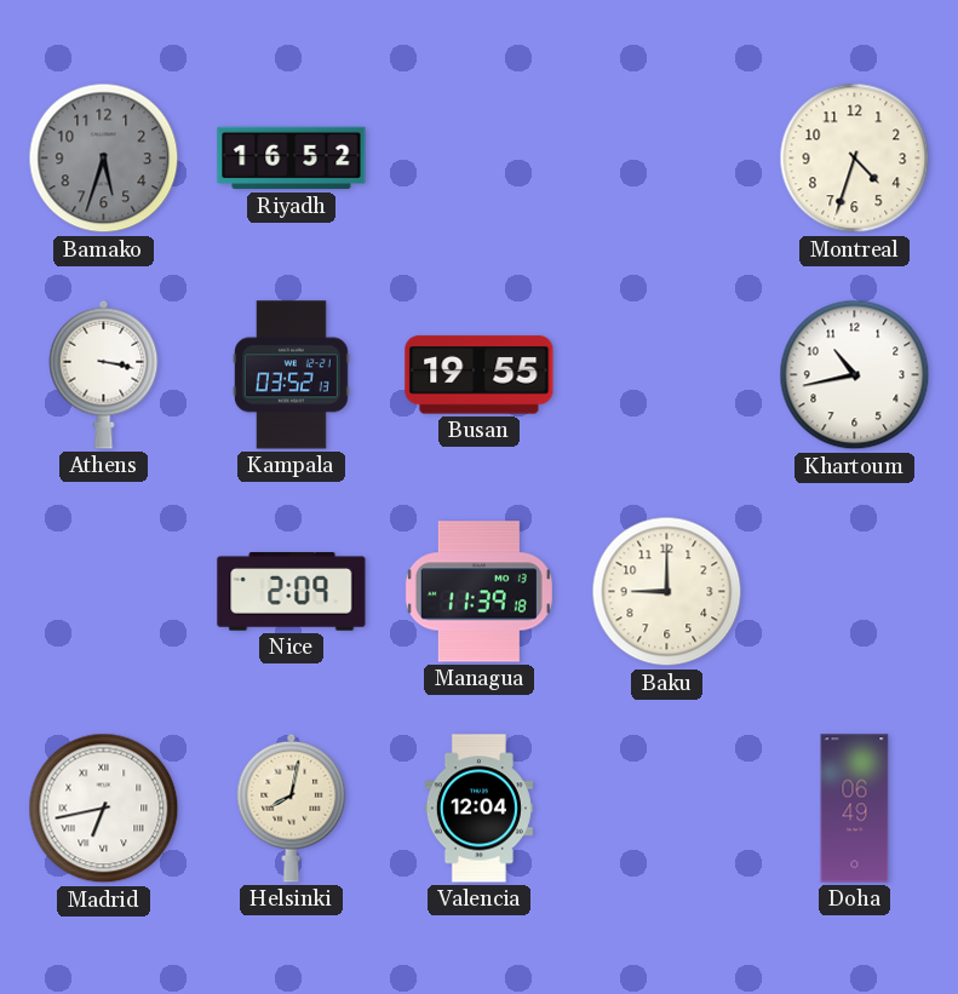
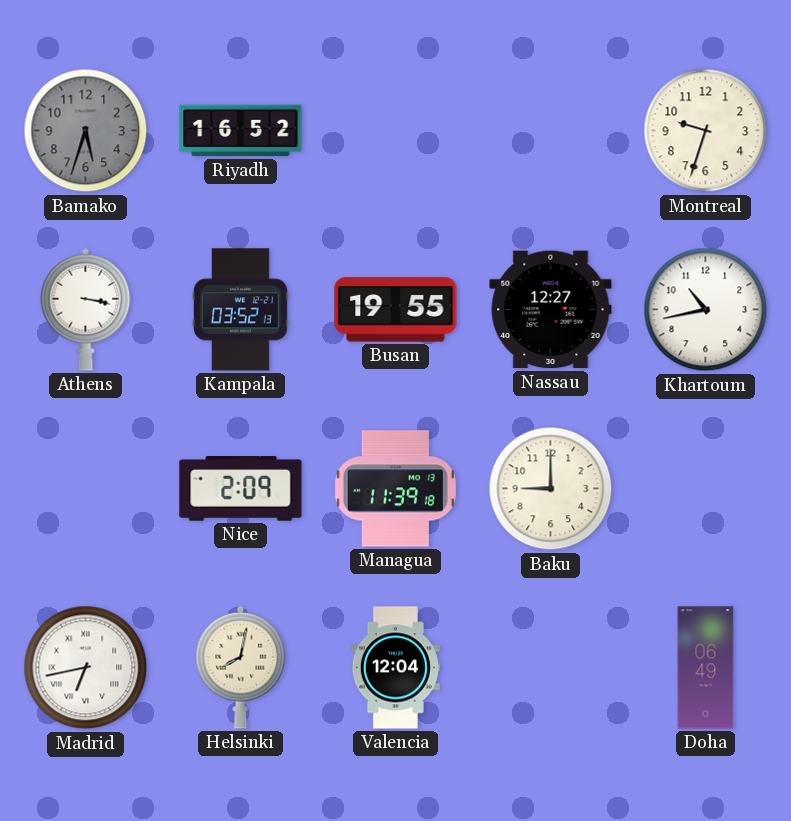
Montreal: 4:33 -> 9:33
Nassau: none -> 12:27
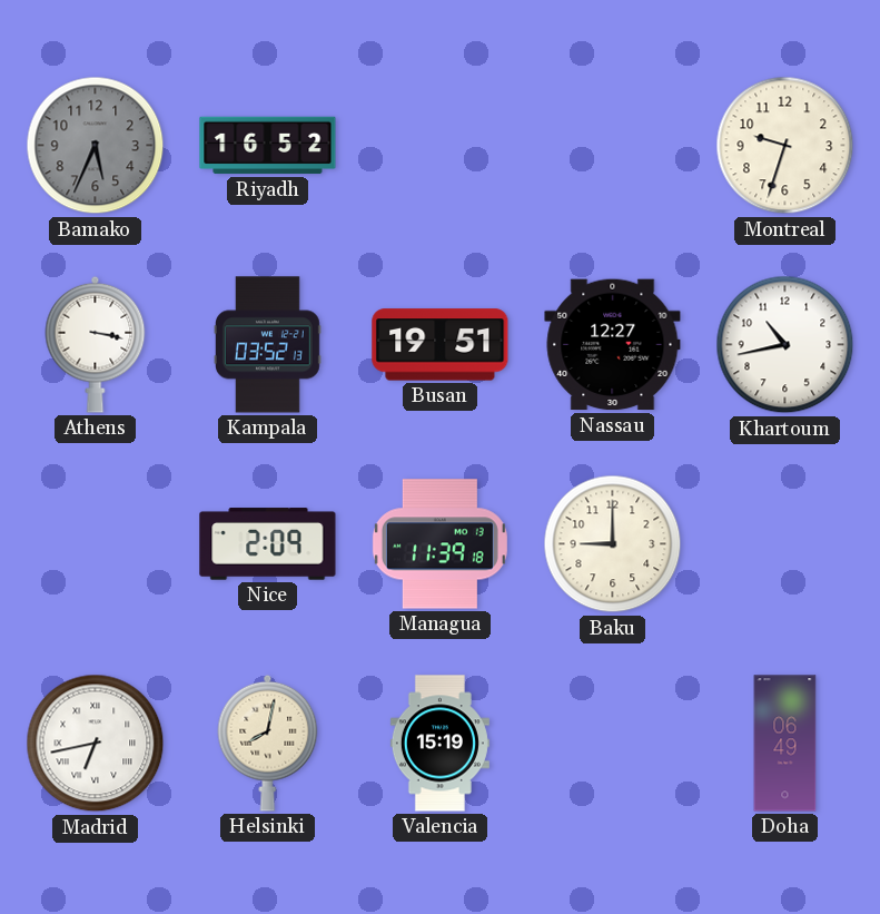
Bamako: 5:33 -> 5:34
Busan: 19:55 -> 19:51
Valencia: 12:04 -> 15:19
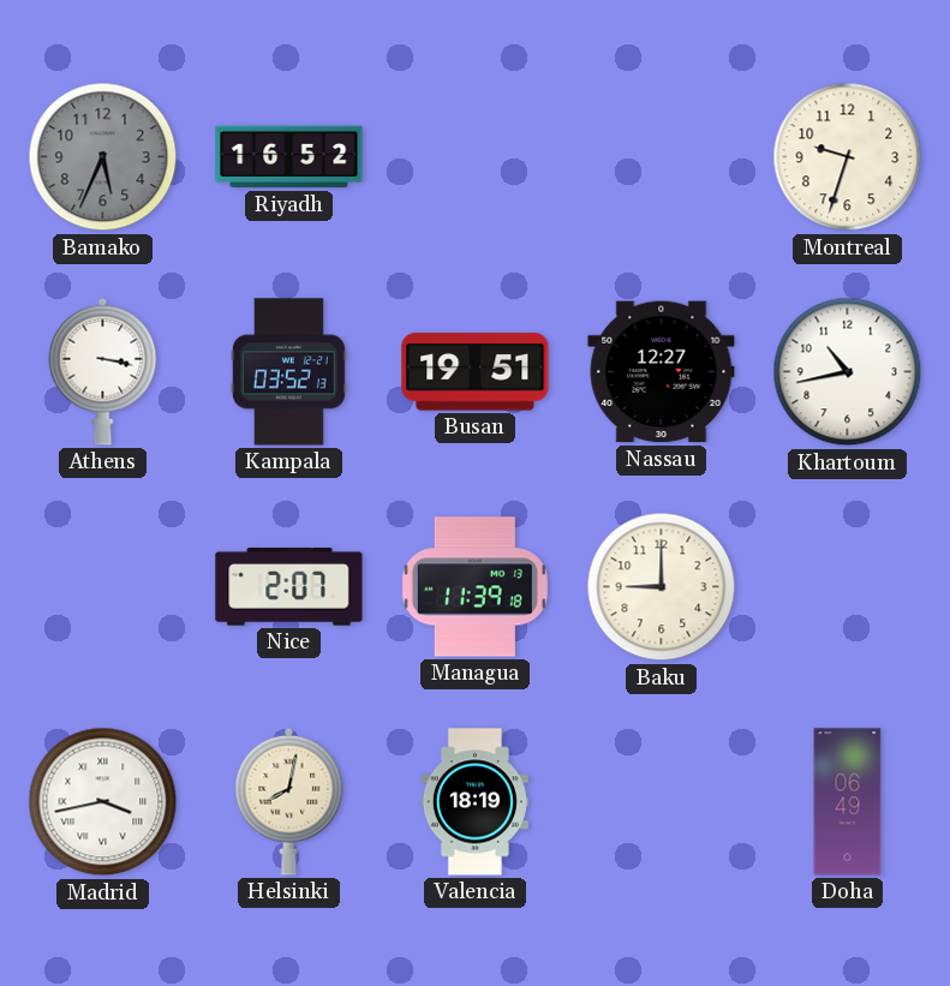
Nice: 2:09 -> 2:07
Madrid: 6:43 -> 3:43
Valencia: 15:19 -> 18:19
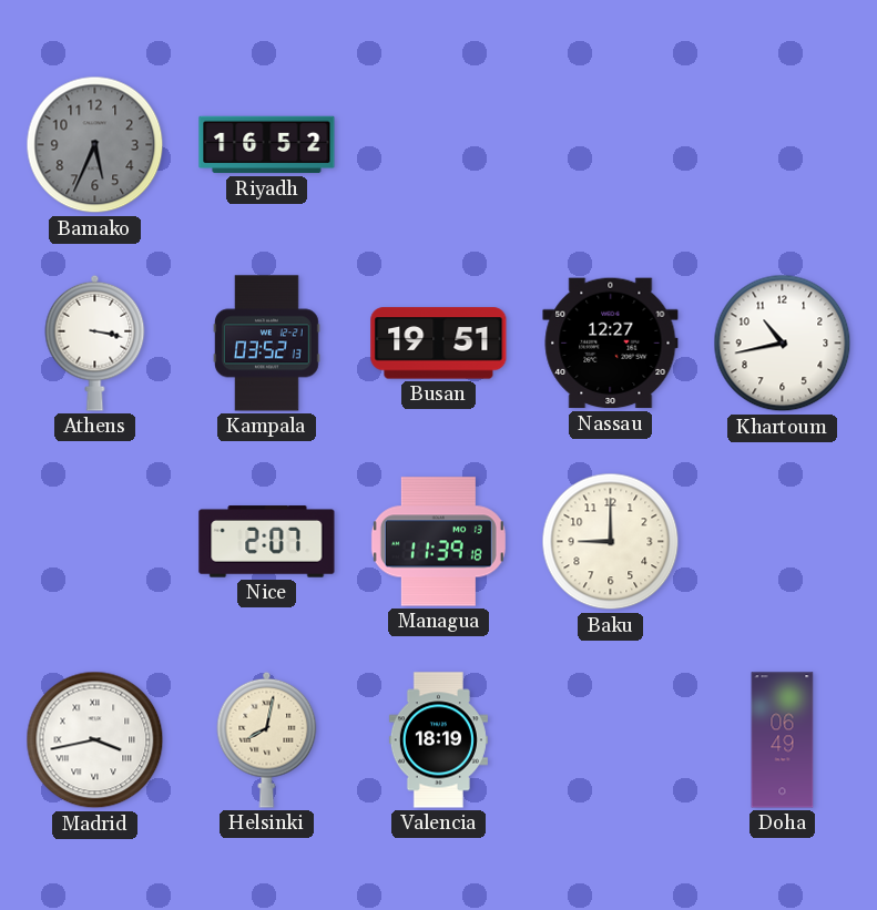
Montreal: 9:33 -> none
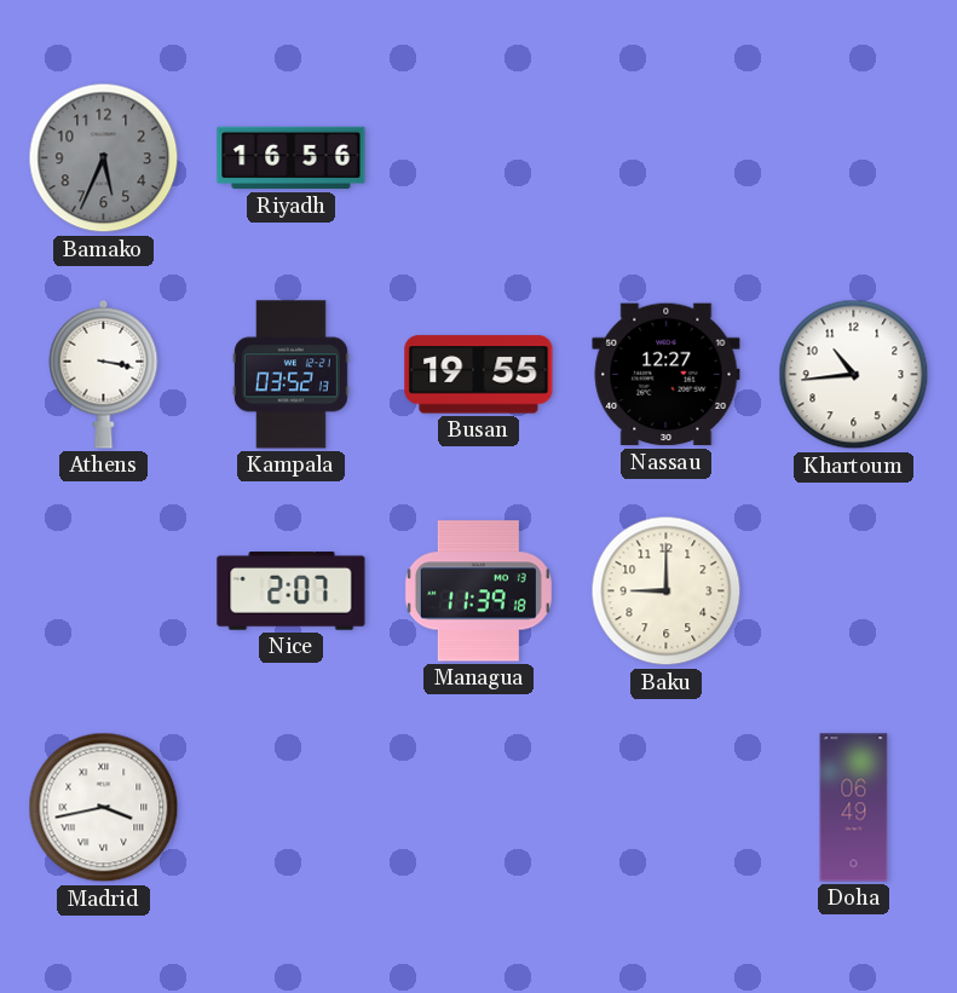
Riyadh: 16:52 -> 16:56
Busan: 19:51 -> 19:55
Khartoum: 10:43 -> 10:44
Helsinki: 8:02 -> none
Valencia: 18:19 -> none
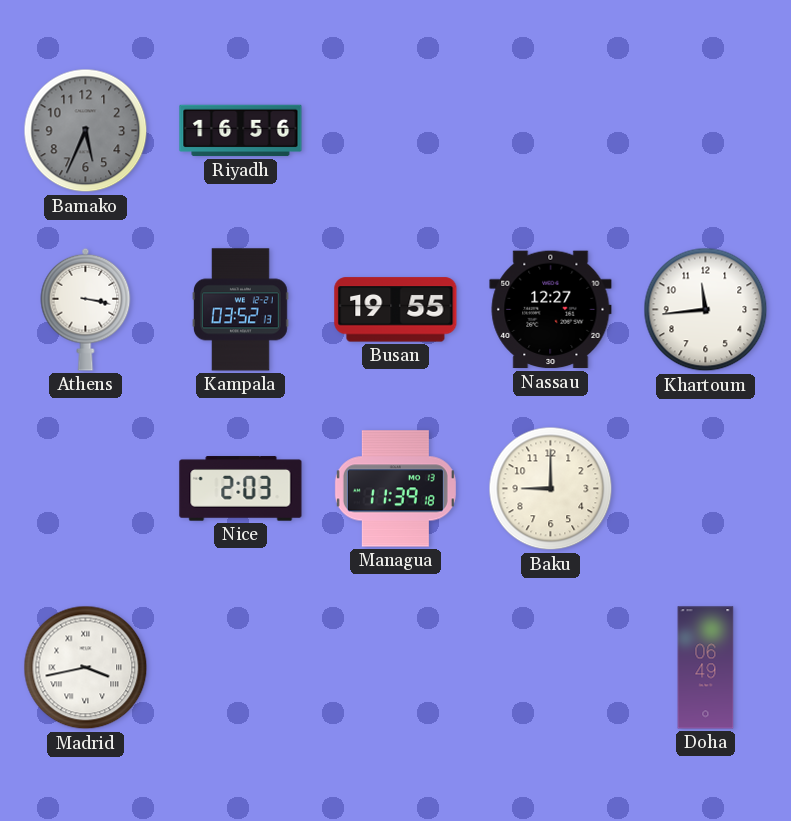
Khartoum: 10:44 -> 11:44
Nice: 2:07 -> 2:03
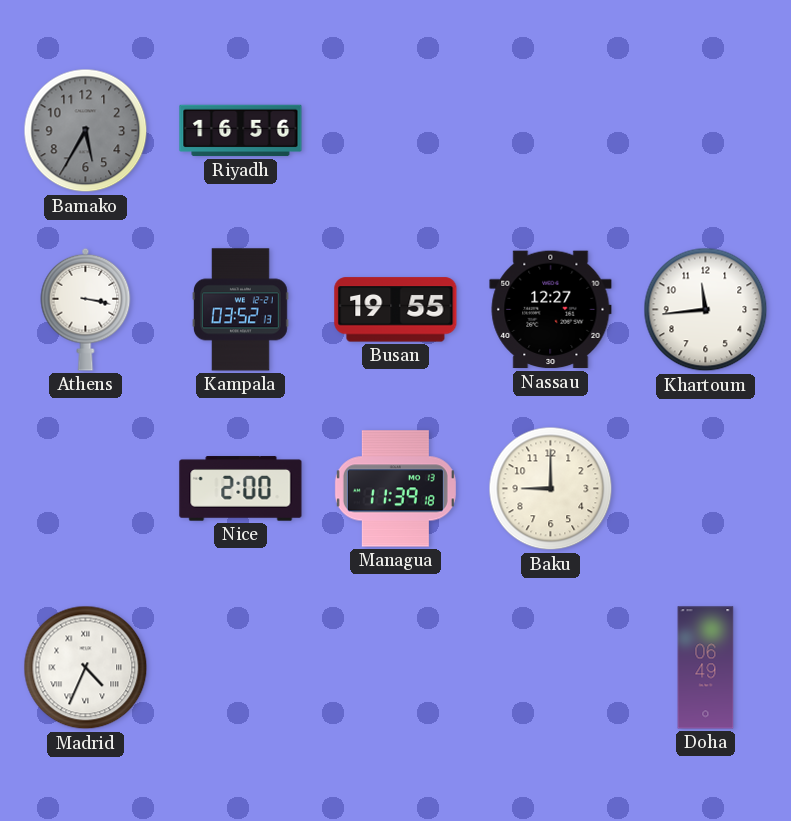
Bamako: 5:34 -> 5:35
Nice: 2:03 -> 2:00
Madrid: 3:43 -> 4:34
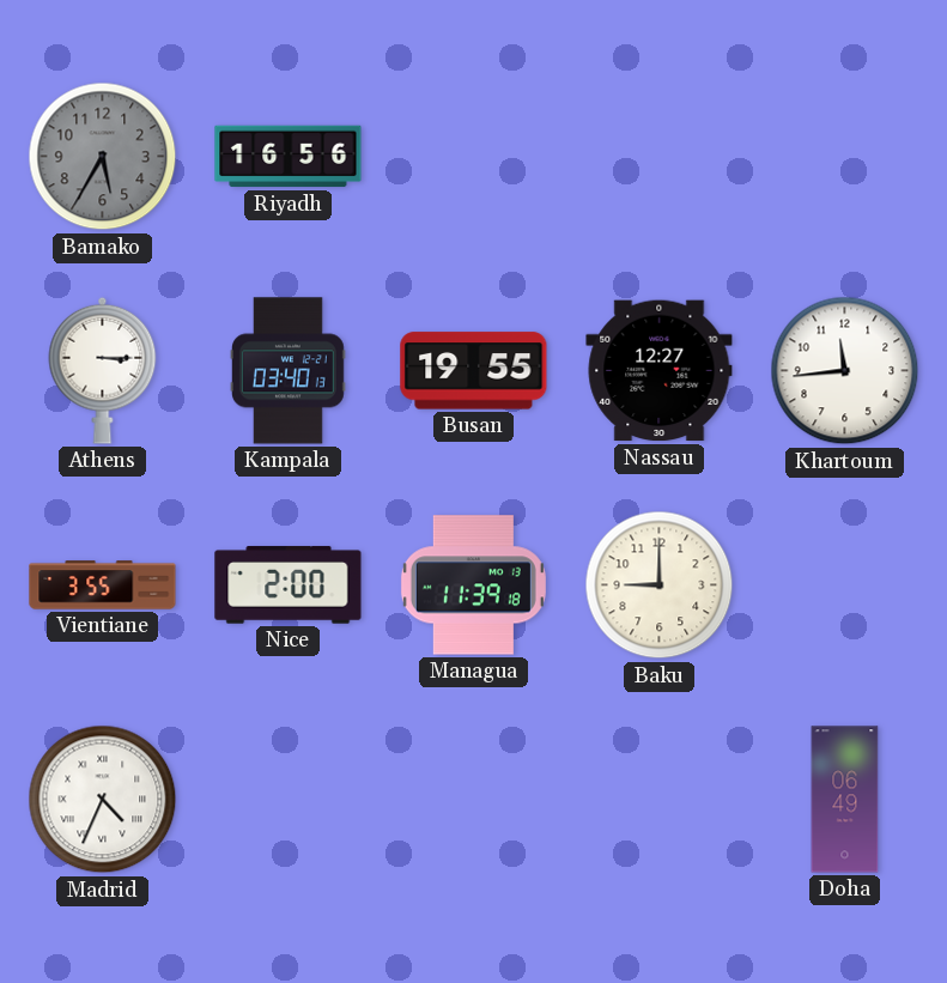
Athens: 3:17 -> 3:15
Kampala: 03:52 -> 03:40
Vientiane: none -> 3:55
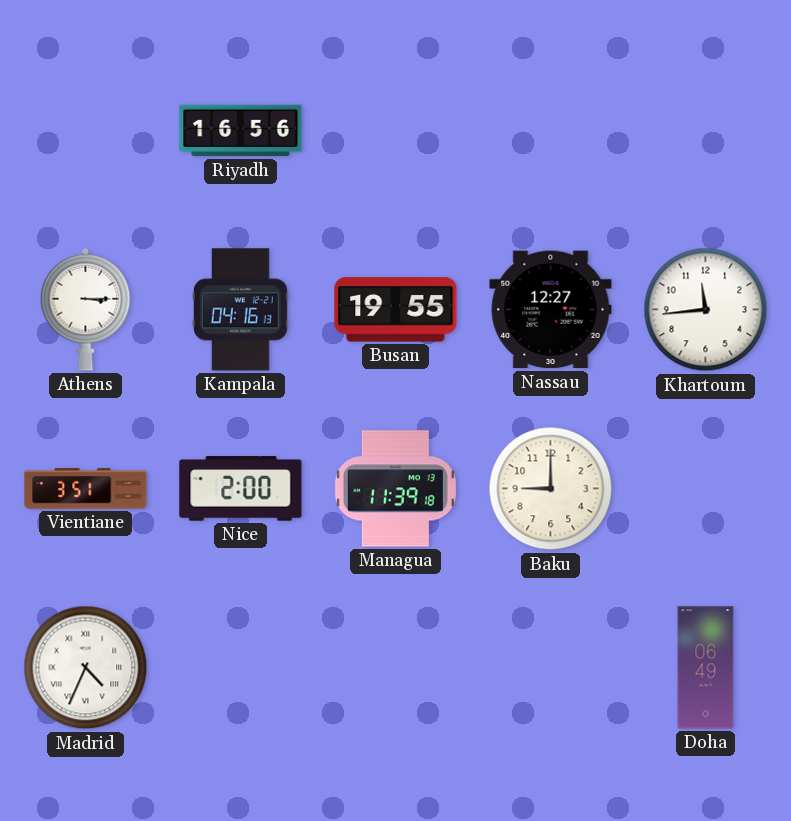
Bamako: 5:35 -> none
Kampala: 03:40 -> 04:16
Vientiane: 3:55 -> 3:51
